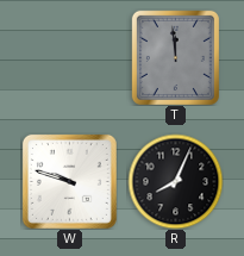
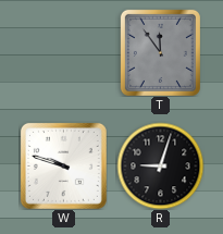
T: 11:59 -> 11:54
R: 8:04 -> 9:03
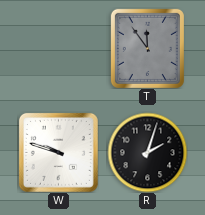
R: 9:03 -> 2:03
